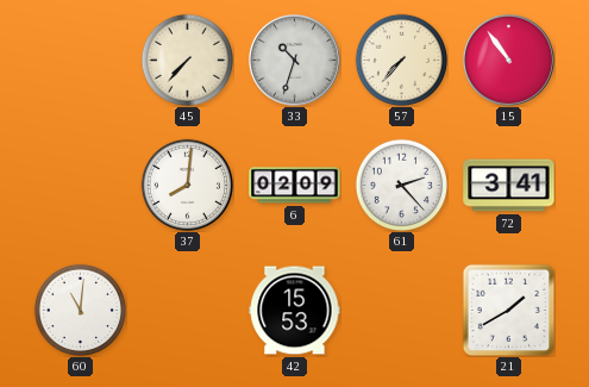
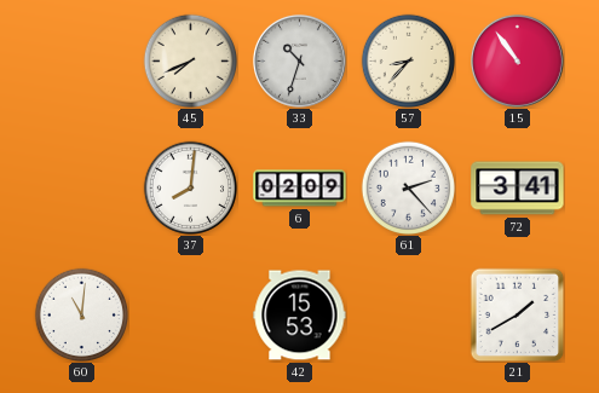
45: 7:37 -> 7:41
57: 7:37 -> 8:37
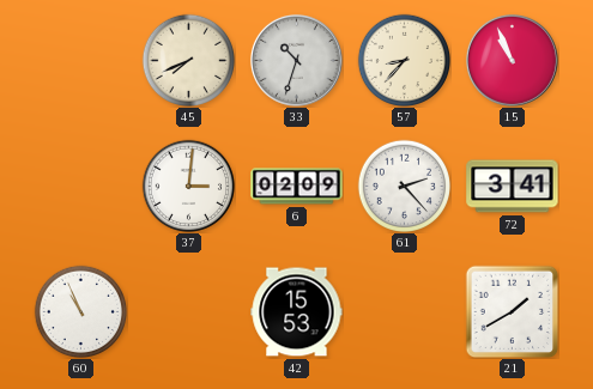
15: 10:54 -> 10:56
37: 8:01 -> 3:01
60: 11:01 -> 10:56
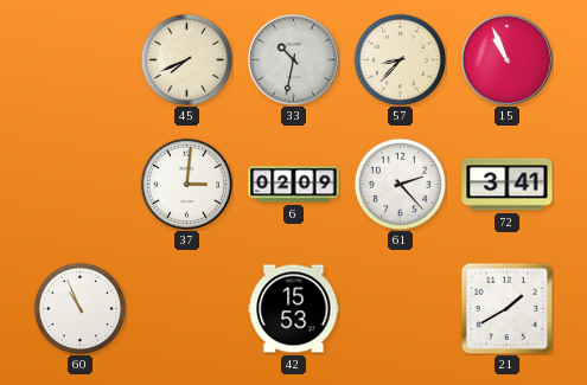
33: 10:33 -> 10:32
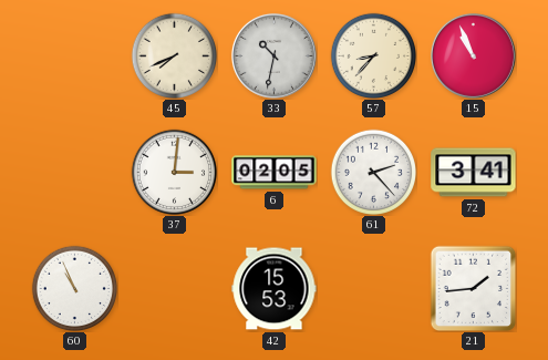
6: 02:09 -> 02:05
21: 1:40 -> 1:44
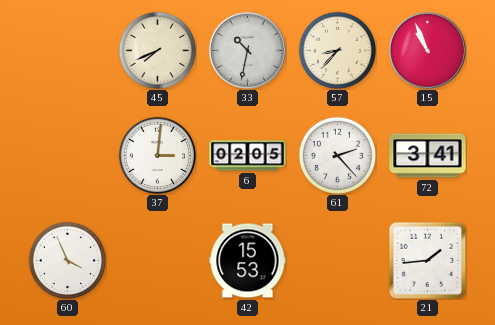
60: 10:56 -> 3:56
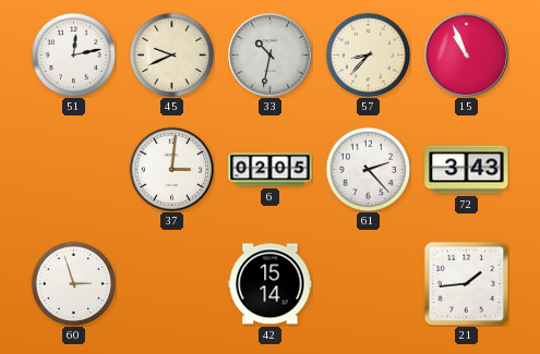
51: none -> 12:13
45: 7:41 -> 9:41
72: 3:41 -> 3:43
60: 3:56 -> 2:57
42: 15:53 -> 15:14
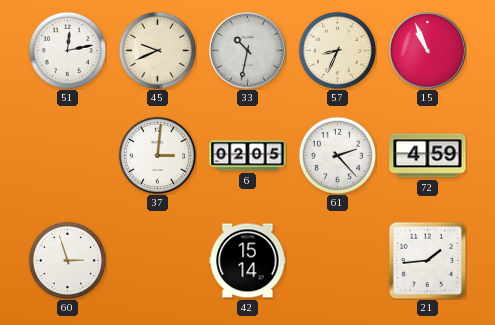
57: 8:37 -> 8:34
72: 3:43 -> 4:59
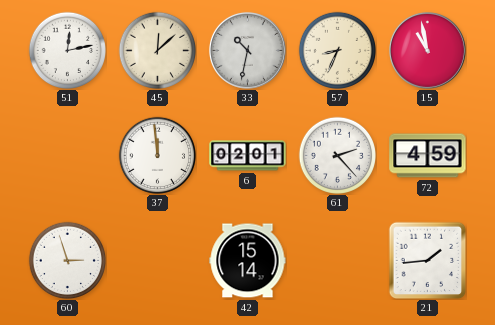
45: 9:41 -> 12:08
15: 10:56 -> 10:58
37: 3:01 -> 11:59
6: 02:05 -> 02:01
